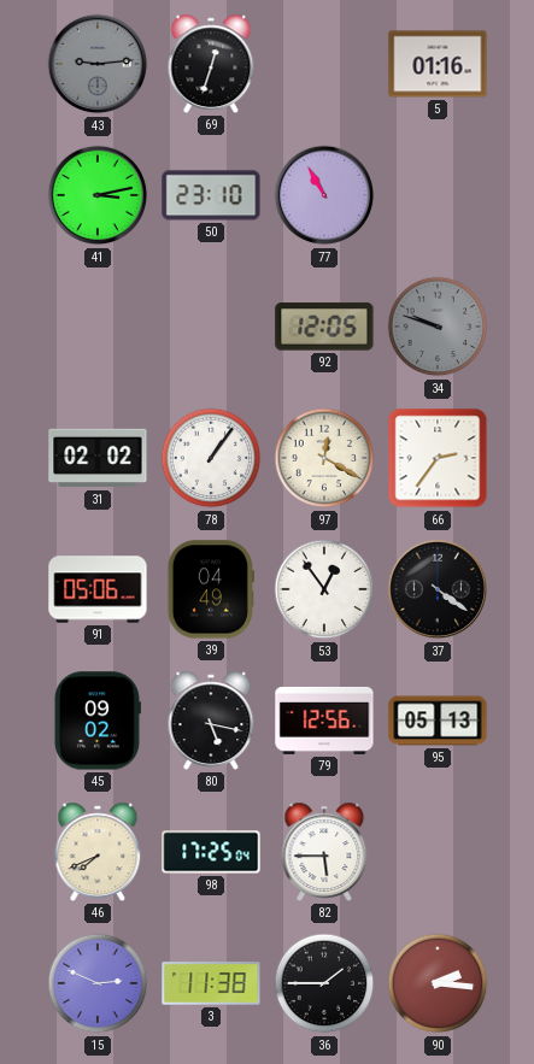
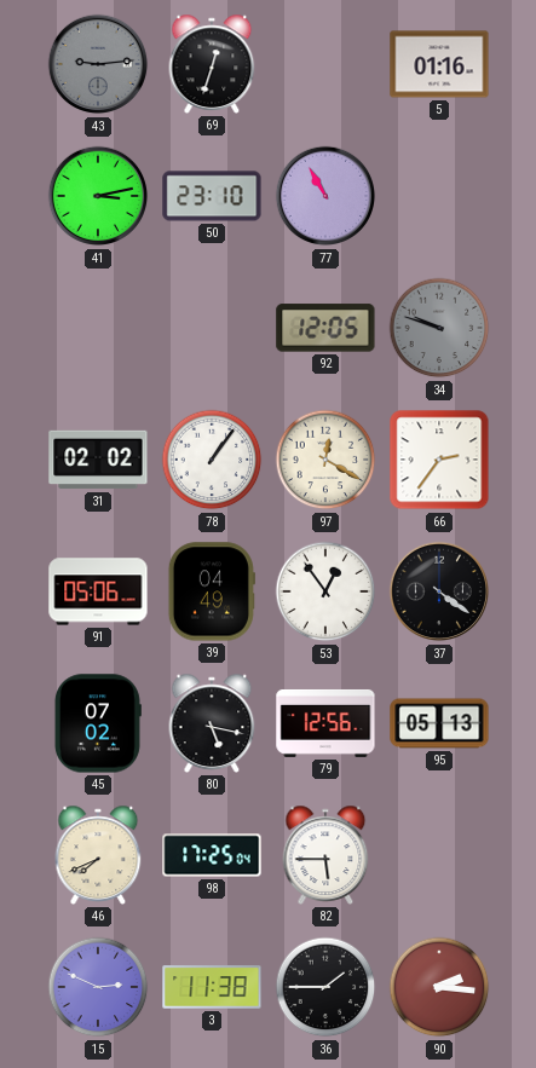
45: 09:02 -> 07:02
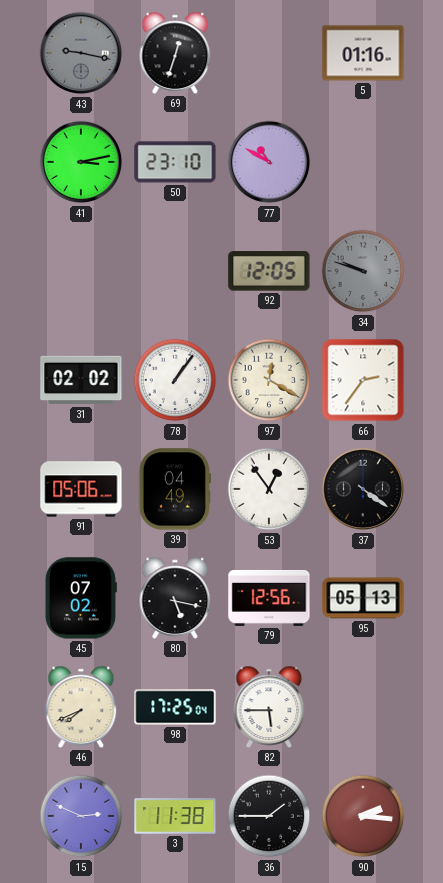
43: 9:14 -> 9:17
77: 10:55 -> 10:50
